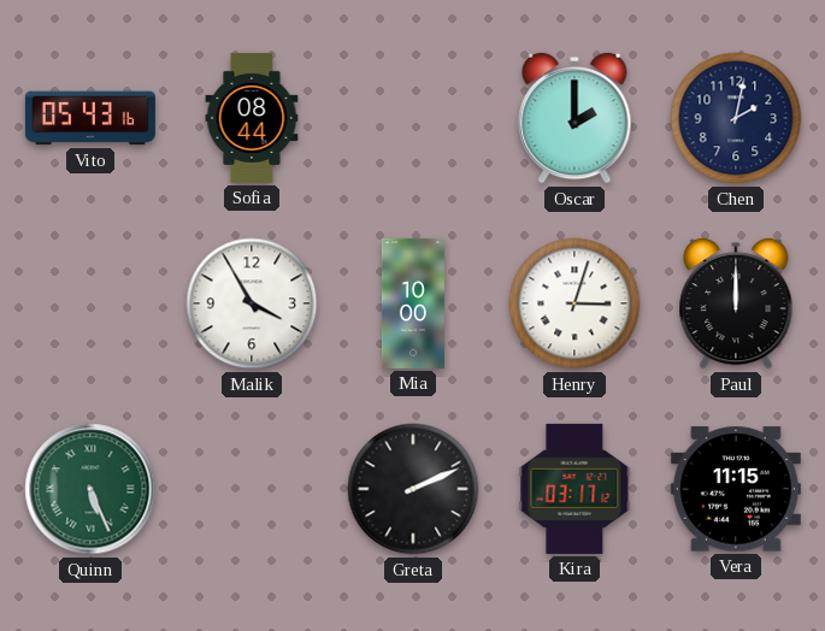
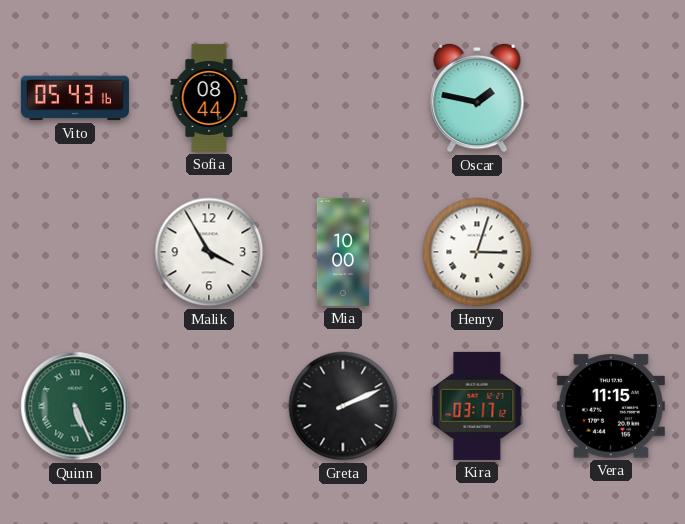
Oscar: 2:00 -> 1:47
Chen: 2:02 -> none
Paul: 12:00 -> none
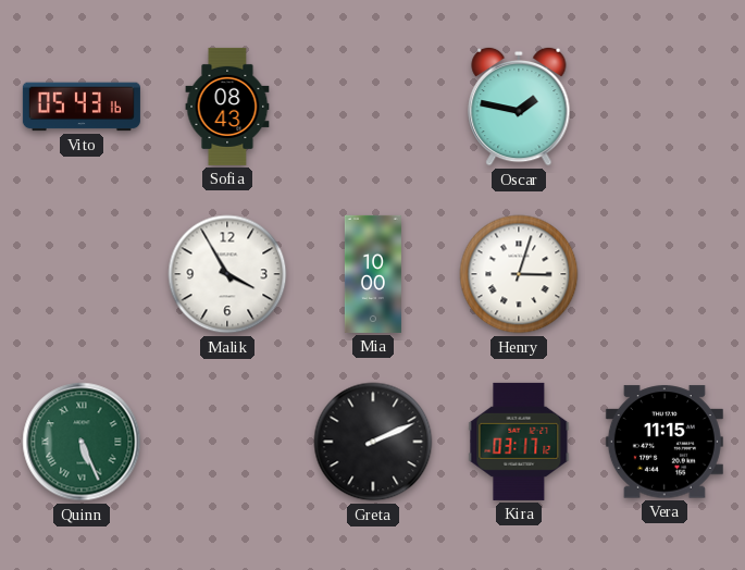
Sofia: 08:44 -> 08:43
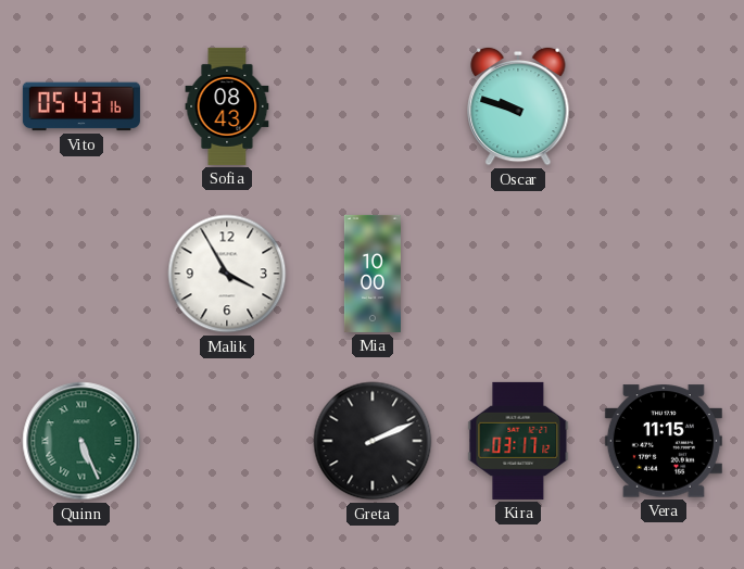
Oscar: 1:47 -> 9:48
Henry: 3:03 -> none
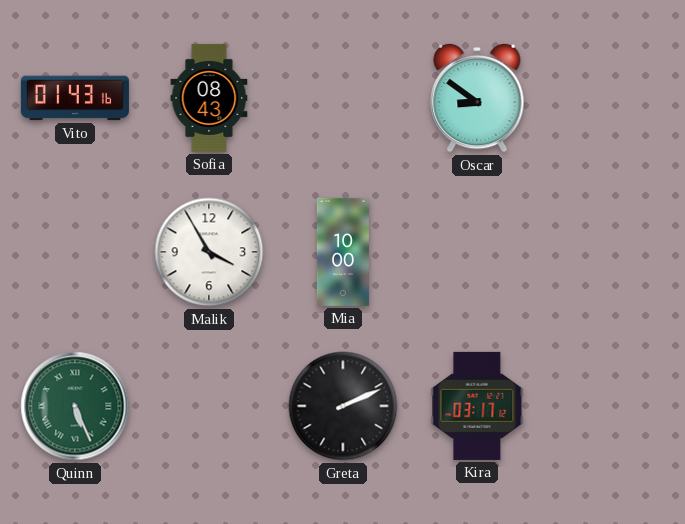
Vito: 05:43 -> 01:43
Oscar: 9:48 -> 8:51
Vera: 11:15 -> none
